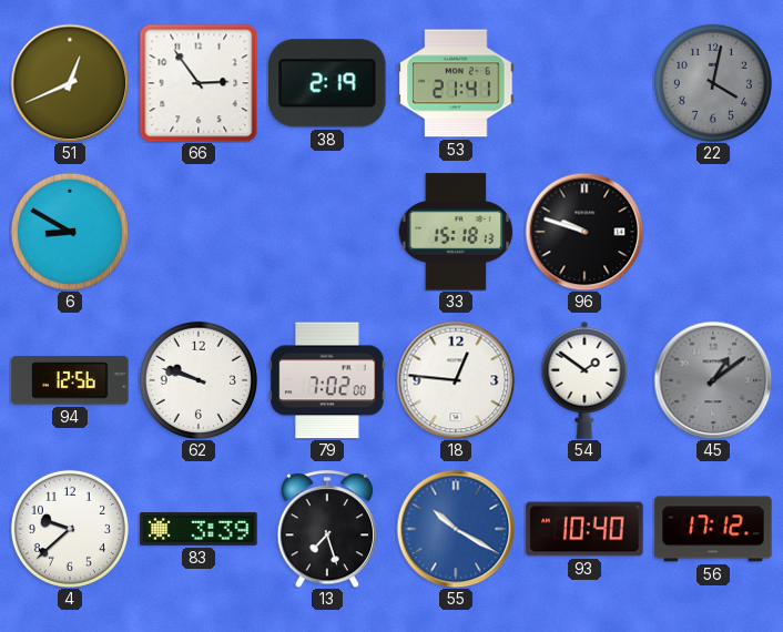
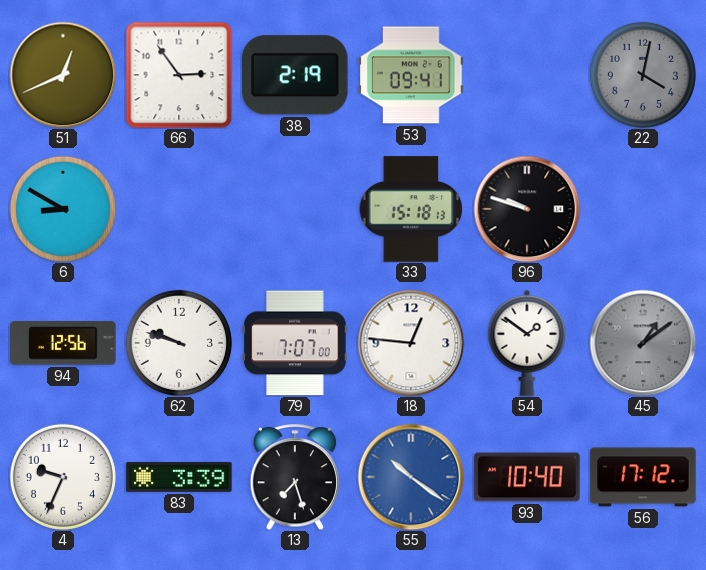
53: 21:41 -> 09:41
79: 7:02 -> 7:07
4: 9:38 -> 9:34
55: 10:20 -> 10:21
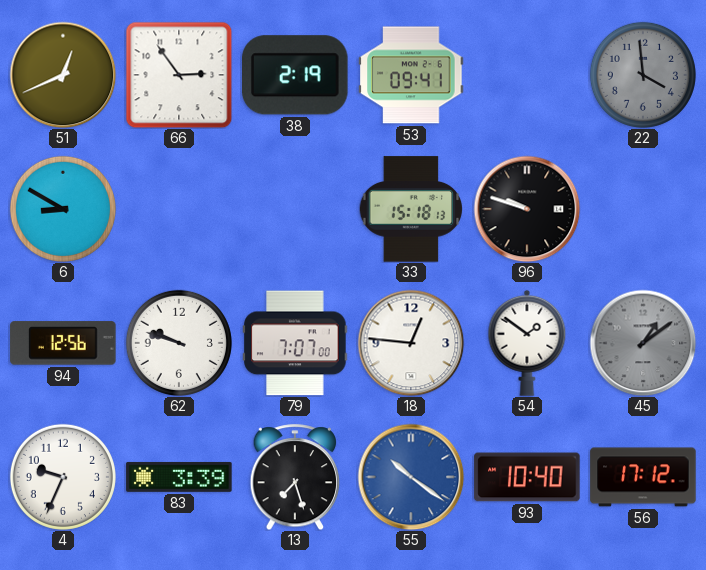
22: 4:02 -> 3:59
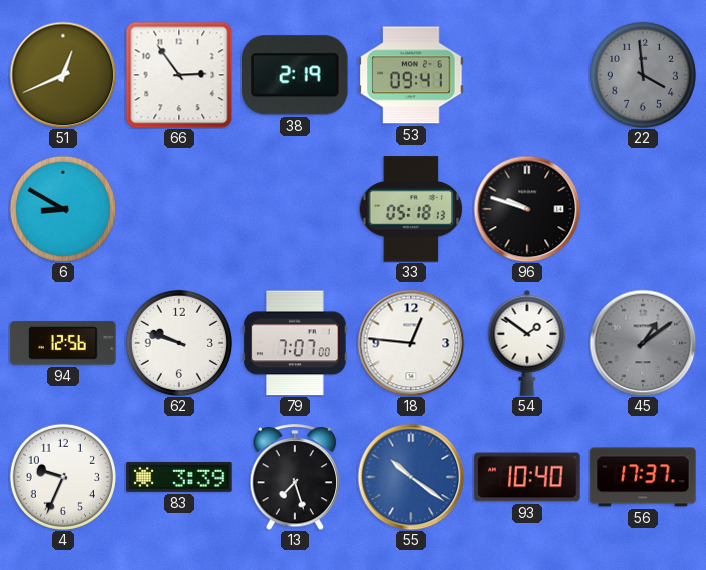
33: 15:18 -> 05:18
56: 17:12 -> 17:37
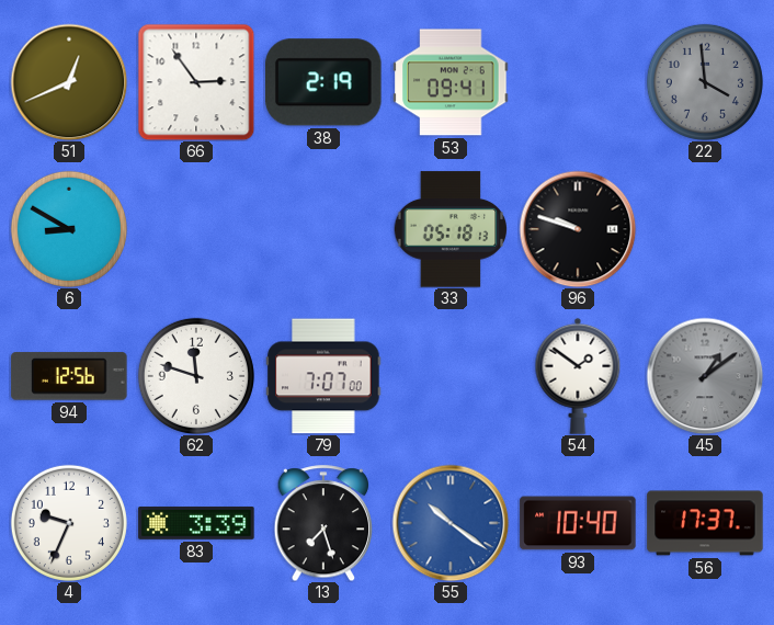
62: 9:48 -> 11:48
18: 12:46 -> none
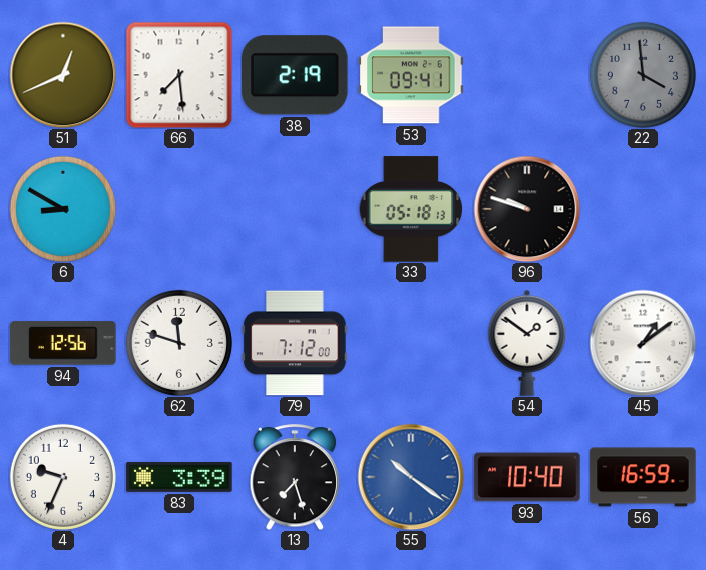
66: 2:54 -> 7:29
79: 7:07 -> 7:12
45 dial: grey -> white
56: 17:37 -> 16:59
